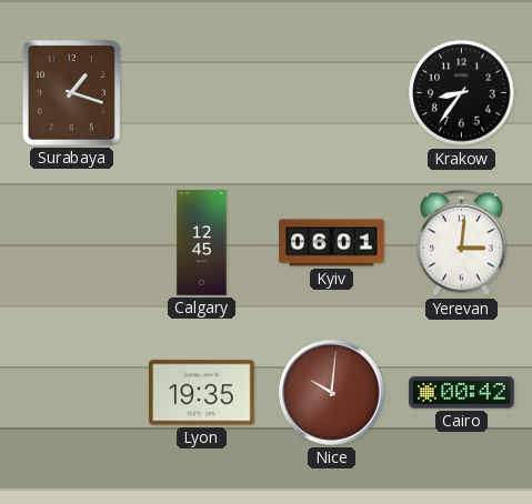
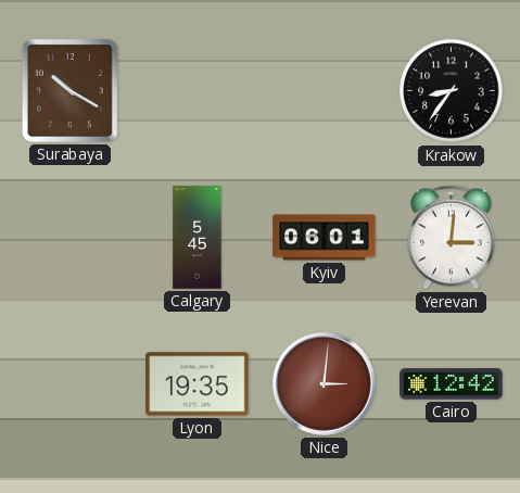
Surabaya: 1:18 -> 10:20
Calgary: 12:45 -> 5:45
Nice: 10:01 -> 3:01
Cairo: 00:42 -> 12:42
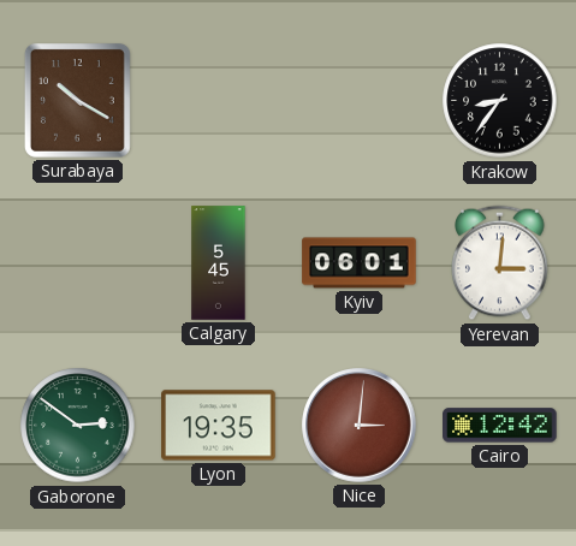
Gaborone: none -> 2:51
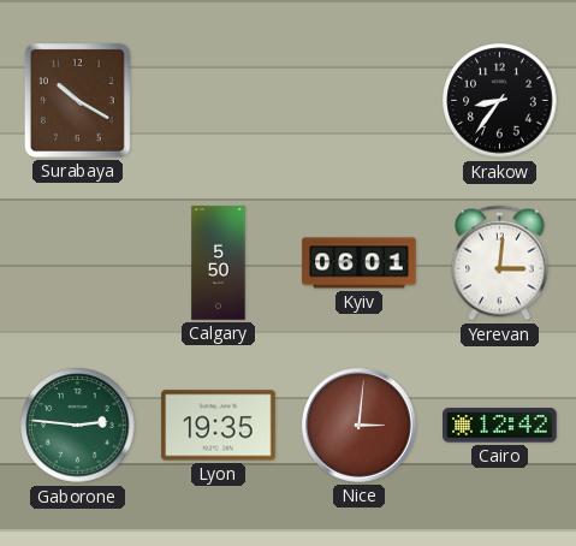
Calgary: 5:45 -> 5:50
Gaborone: 2:51 -> 2:46
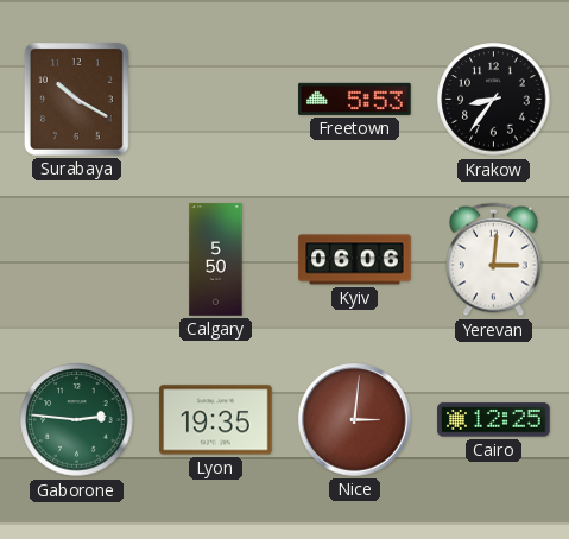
Freetown: none -> 5:53
Kyiv: 06:01 -> 06:06
Cairo: 12:42 -> 12:25
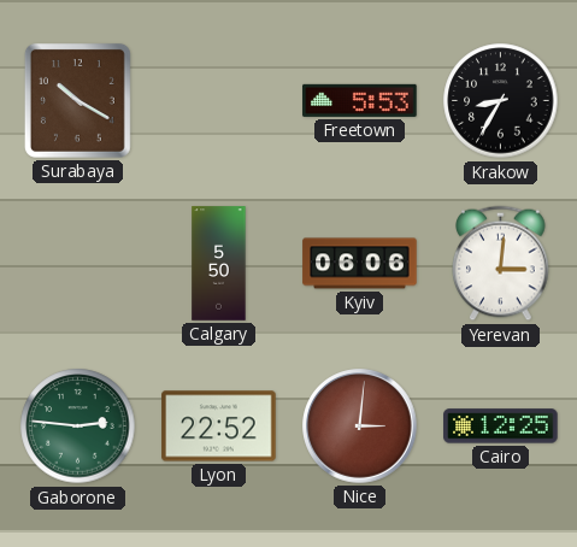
Krakow: 8:36 -> 8:35
Lyon: 19:35 -> 22:52
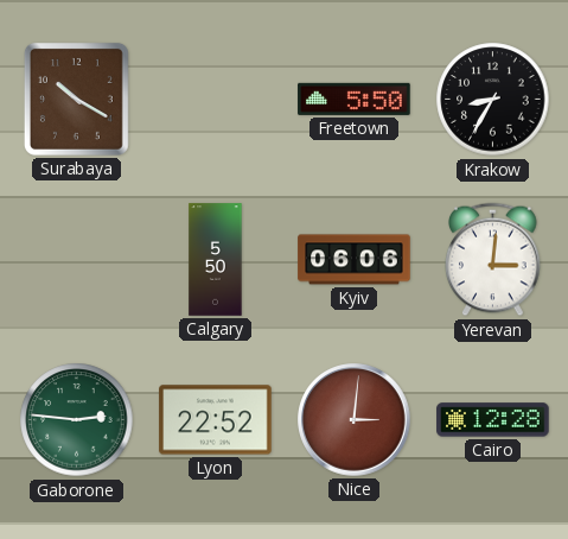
Freetown: 5:53 -> 5:50
Cairo: 12:25 -> 12:28
